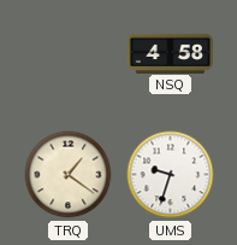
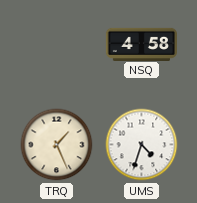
TRQ: 1:21 -> 1:26
UMS: 9:33 -> 4:33
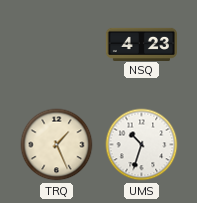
NSQ: 4:58 -> 4:23
UMS: 4:33 -> 10:33
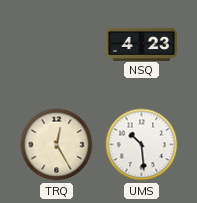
TRQ: 1:26 -> 12:25
UMS: 10:33 -> 10:29
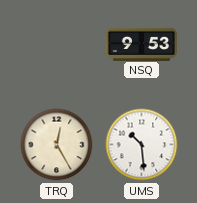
NSQ: 4:23 -> 9:53
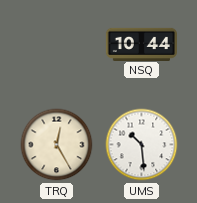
NSQ: 9:53 -> 10:44
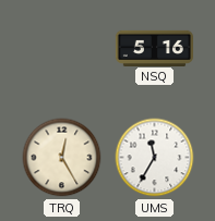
NSQ: 10:44 -> 5:16
UMS: 10:29 -> 11:35
